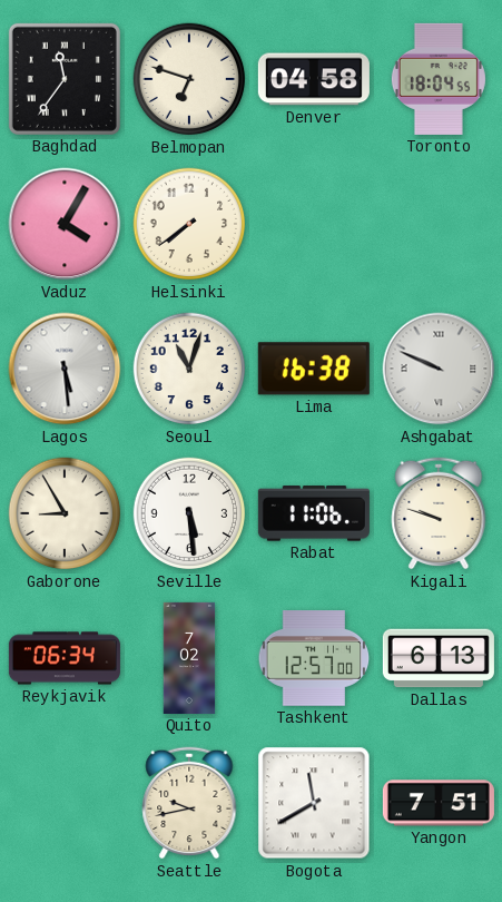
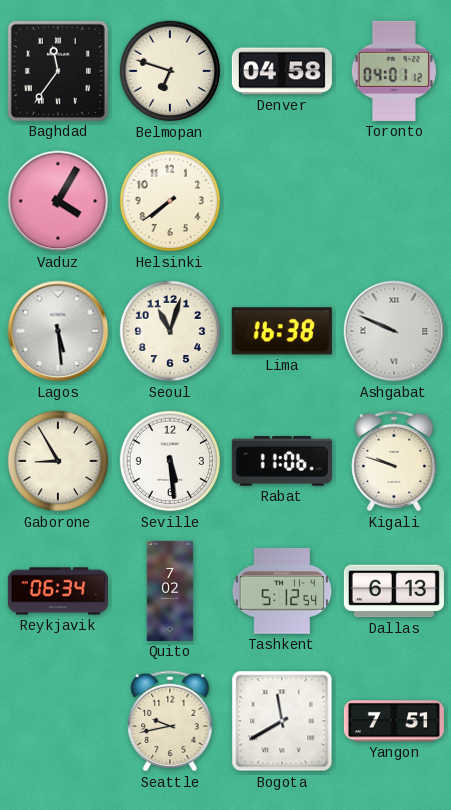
Toronto: 18:04 -> 04:01
Tashkent: 12:57 -> 5:12
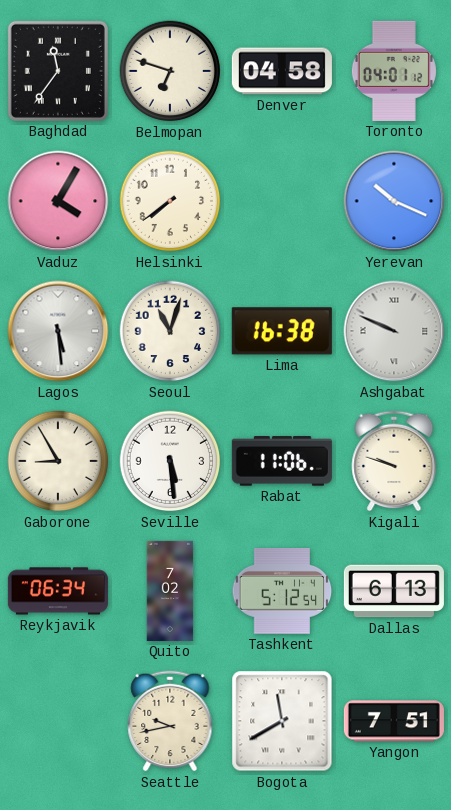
Yerevan: none -> 10:19
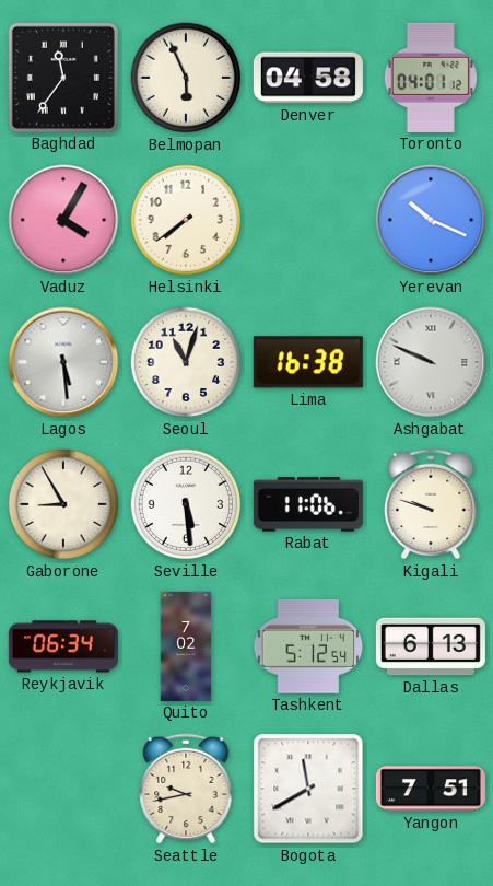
Belmopan: 6:48 -> 5:56
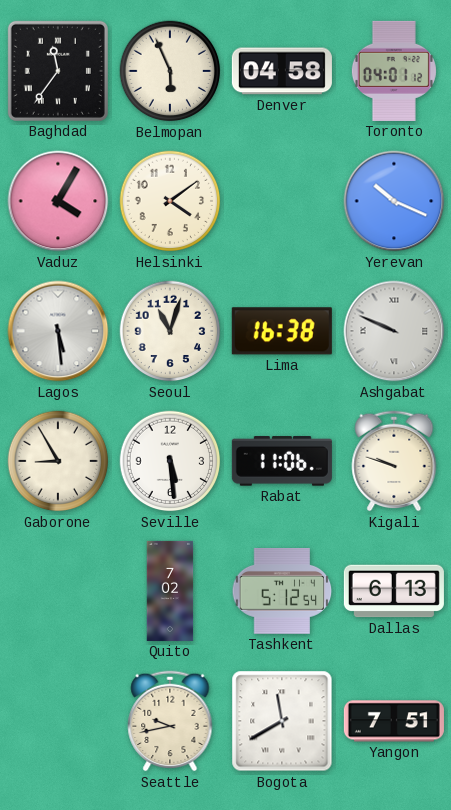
Helsinki: 7:39 -> 4:09
Reykjavik: 06:34 -> none
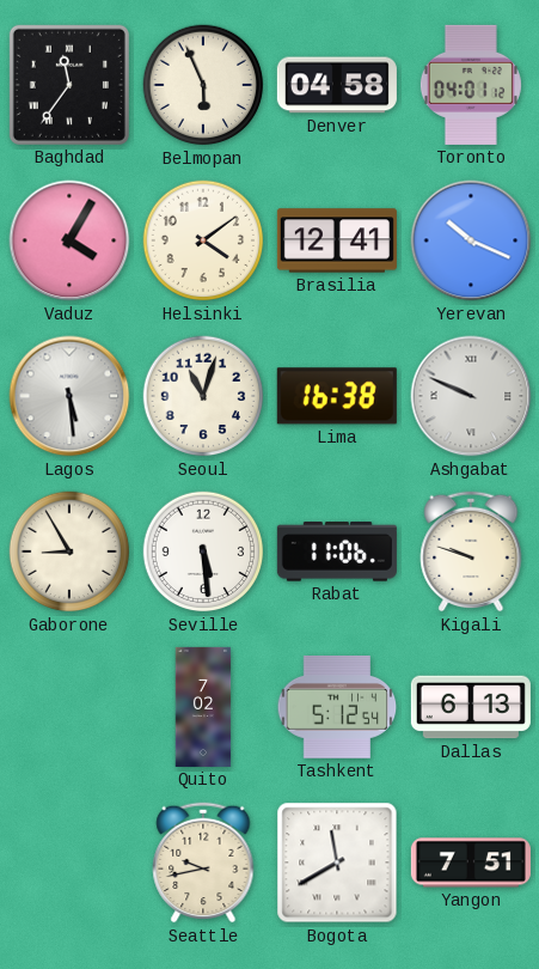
Brasilia: none -> 12:41
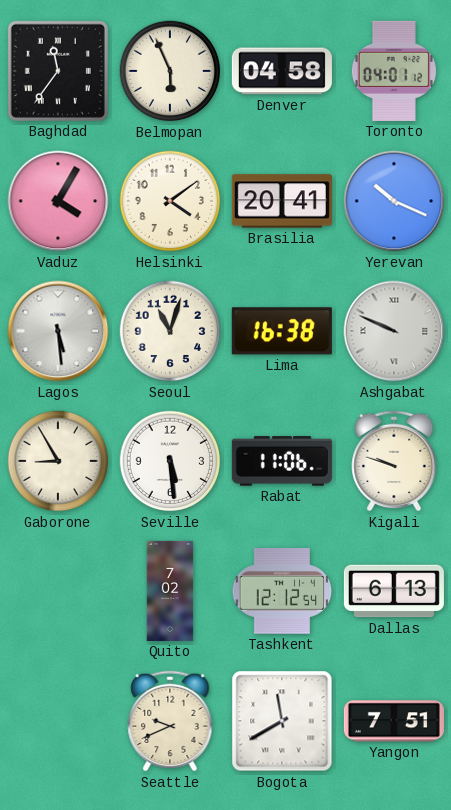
Brasilia: 12:41 -> 20:41
Tashkent: 5:12 -> 12:12
Seattle: 9:43 -> 9:41
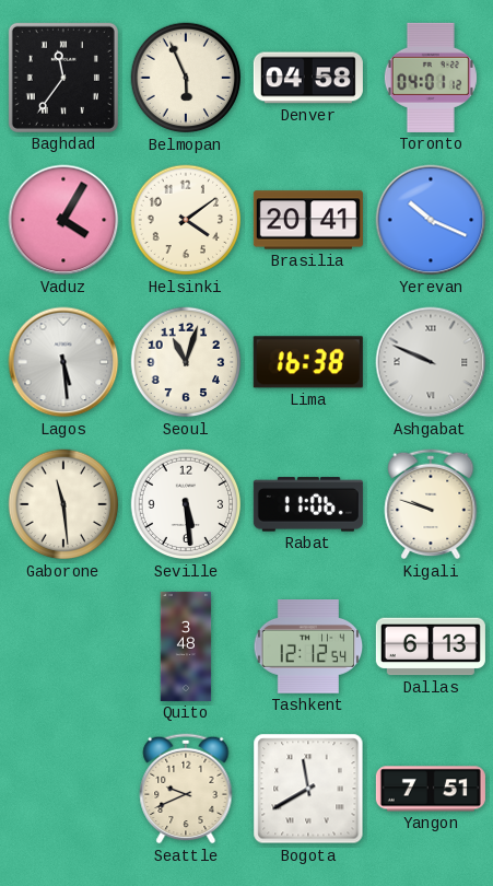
Gaborone: 8:55 -> 11:29
Quito: 7:02 -> 3:48
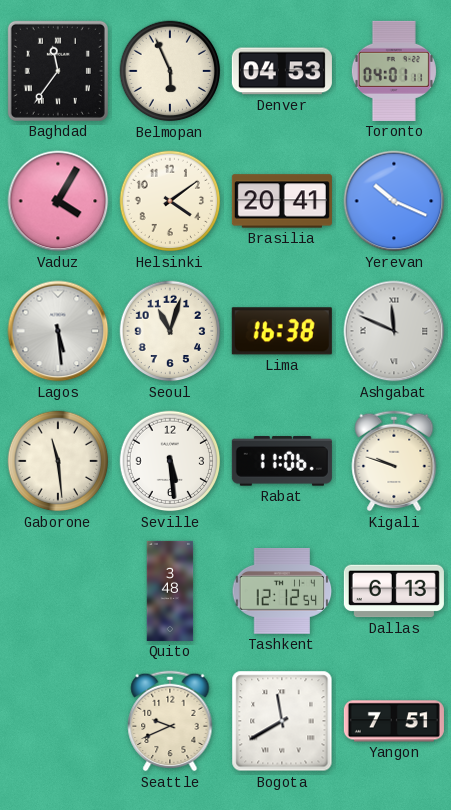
Denver: 04:58 -> 04:53
Toronto: 04:01:12 -> 04:01:11
Ashgabat: 9:49 -> 11:49
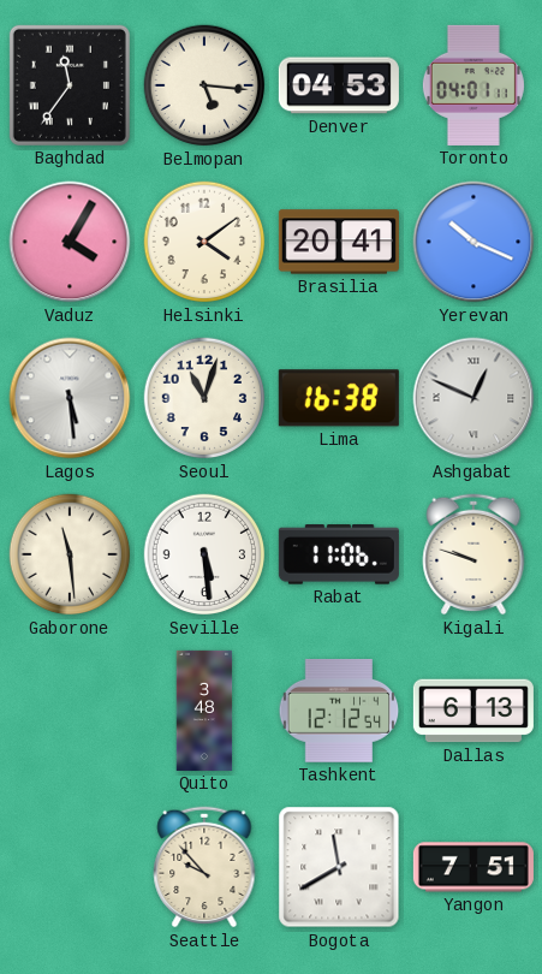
Belmopan: 5:56 -> 5:16
Ashgabat: 11:49 -> 12:49
Seattle: 9:41 -> 9:53
